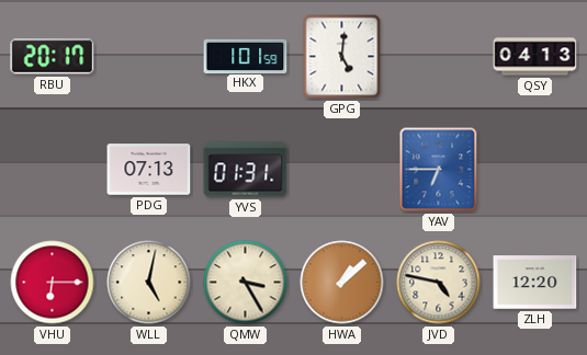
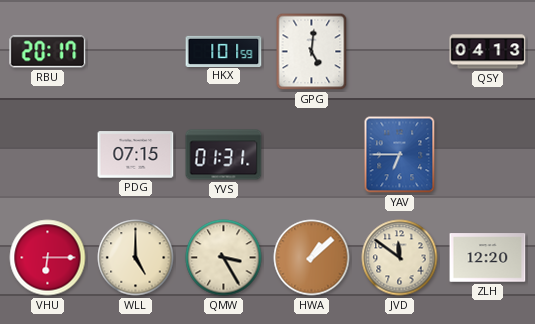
PDG: 07:13 -> 07:15
WLL: 5:02 -> 5:00
JVD: 4:47 -> 11:51
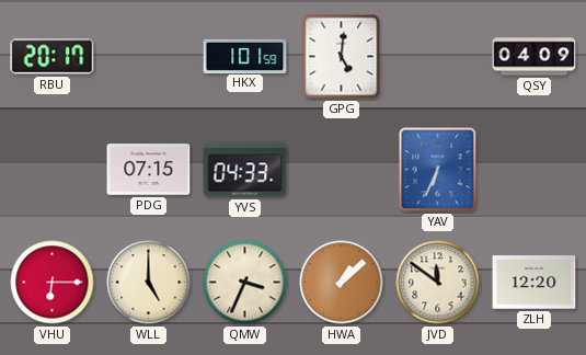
QSY: 04:13 -> 04:09
YVS: 01:31 -> 04:33
YAV: 6:45 -> 6:34
QMW: 3:25 -> 3:34
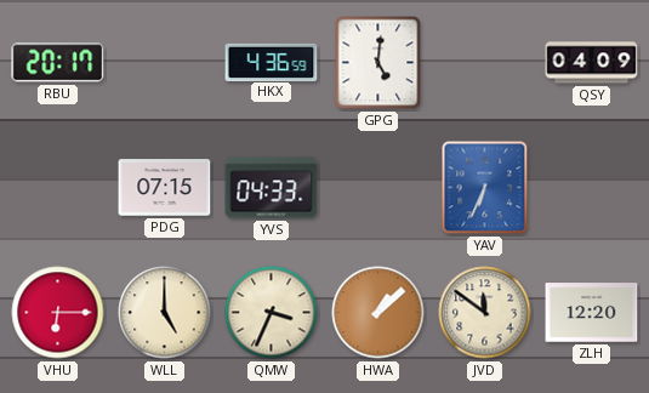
HKX: 1:01 -> 4:36
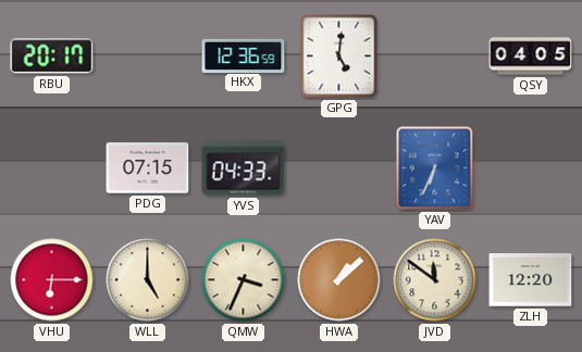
HKX: 4:36 -> 12:36
QSY: 04:09 -> 04:05
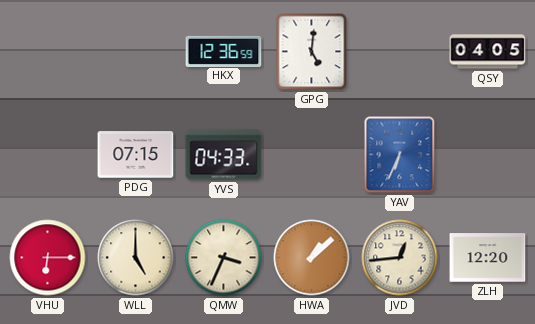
RBU: 20:17 -> none
JVD: 11:51 -> 12:44
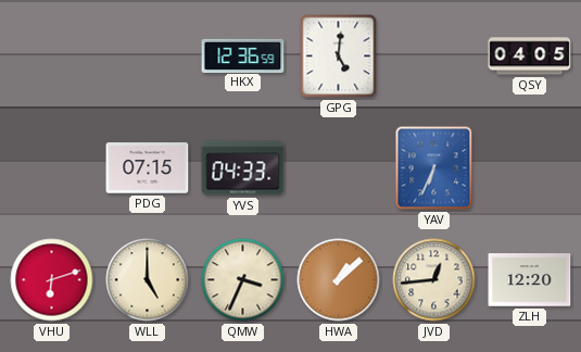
VHU: 6:15 -> 6:12
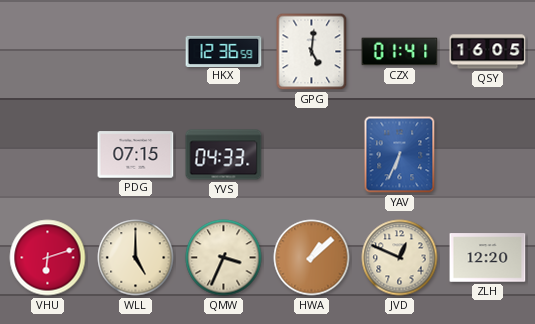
CZX: none -> 01:41
QSY: 04:05 -> 16:05
JVD: 12:44 -> 12:49
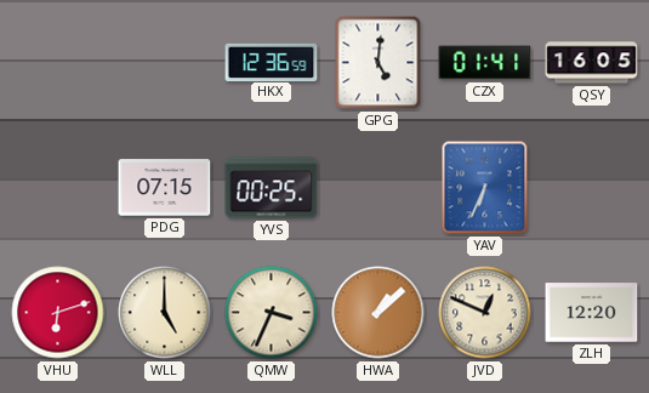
YVS: 04:33 -> 00:25
